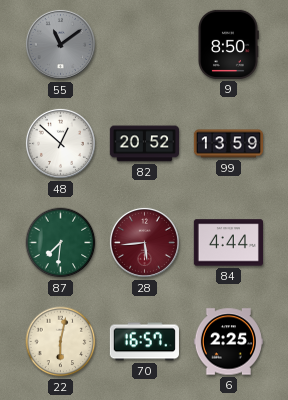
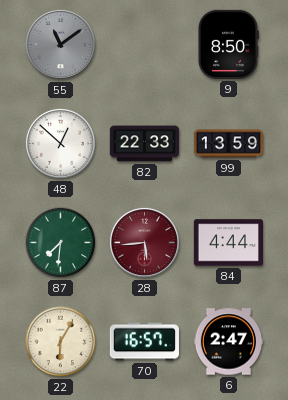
82: 20:52 -> 22:33
22: 6:02 -> 6:05
6: 2:25 -> 2:47
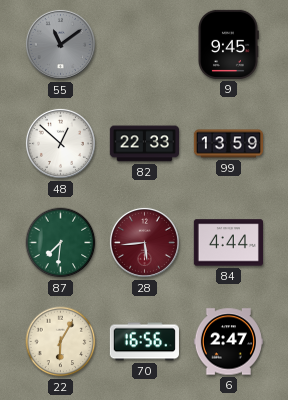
9: 8:50 -> 9:45
70: 16:57 -> 16:56
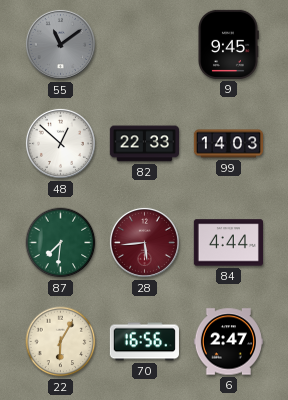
99: 13:59 -> 14:03
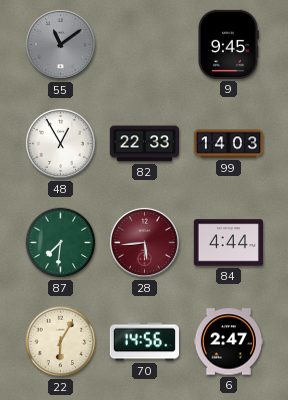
48: 12:52 -> 12:55
70: 16:56 -> 14:56
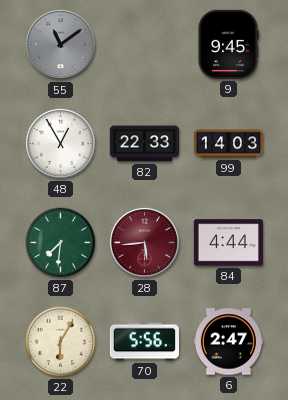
70: 14:56 -> 5:56
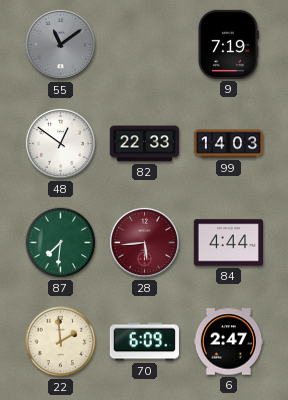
9: 9:45 -> 7:19
48: 12:55 -> 12:51
22: 6:05 -> 1:59
70: 5:56 -> 6:09
